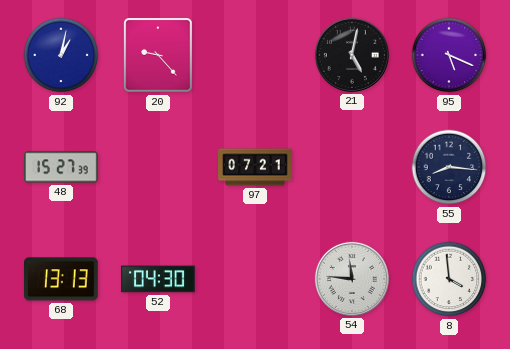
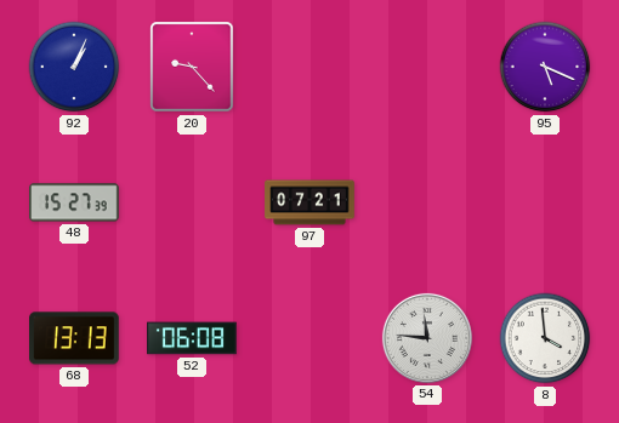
92: 1:02 -> 1:04
21: 5:02 -> none
55: 8:16 -> none
52: 04:30 -> 06:08
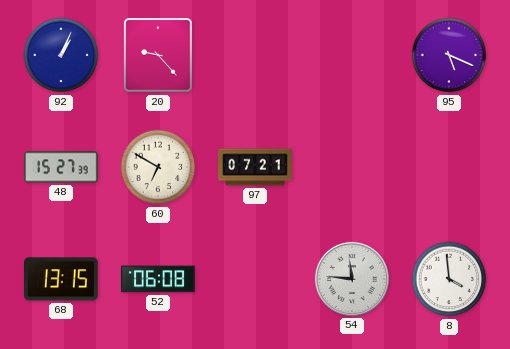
60: none -> 6:50
68: 13:13 -> 13:15
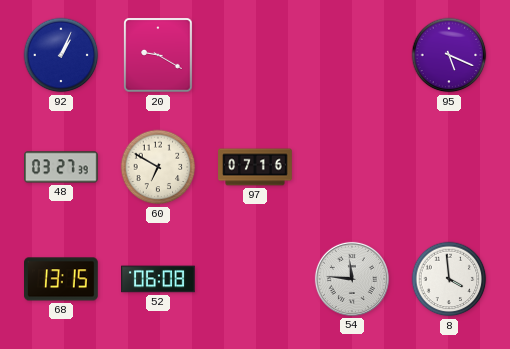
20: 9:23 -> 9:20
48: 15:27 -> 03:27
97: 07:21 -> 07:16
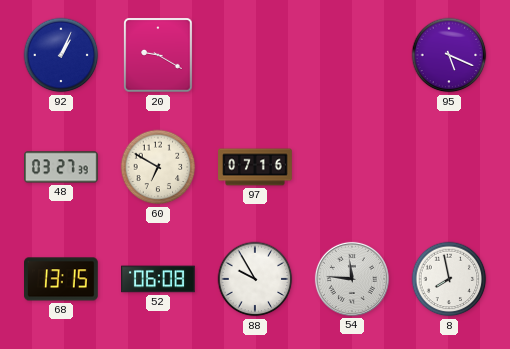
88: none -> 9:55
8: 3:59 -> 7:58
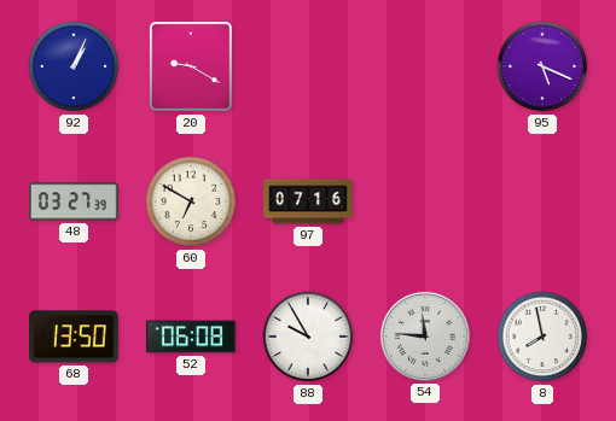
68: 13:15 -> 13:50
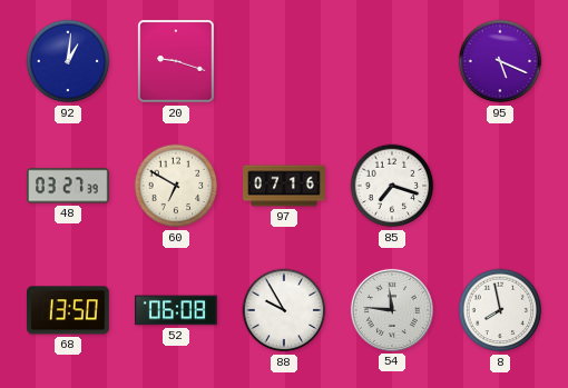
92: 1:04 -> 1:01
20: 9:20 -> 9:18
85: none -> 7:18
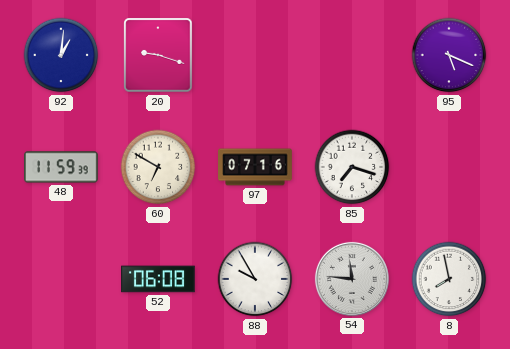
48: 03:27 -> 11:59
68: 13:50 -> none
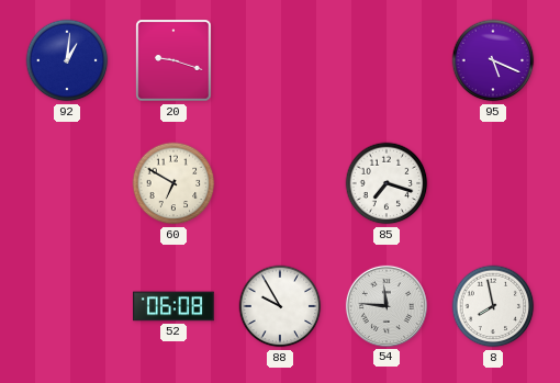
48: 11:59 -> none
97: 07:16 -> none
